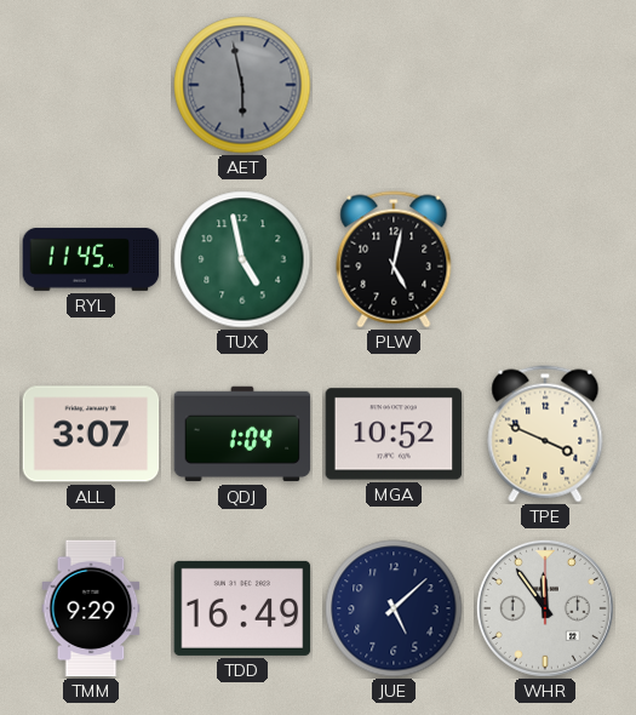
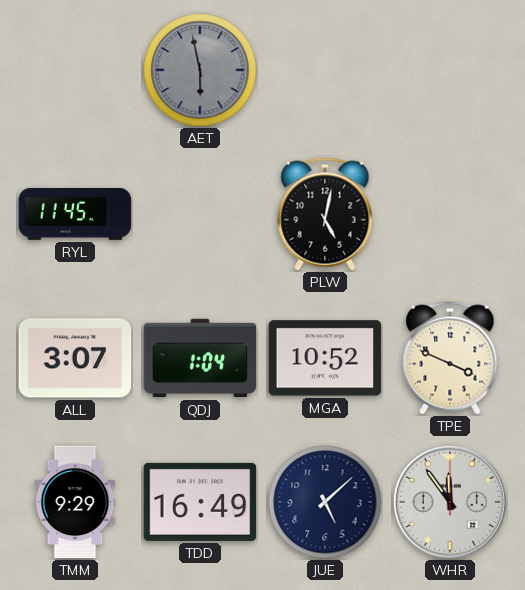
TUX: 4:58 -> none
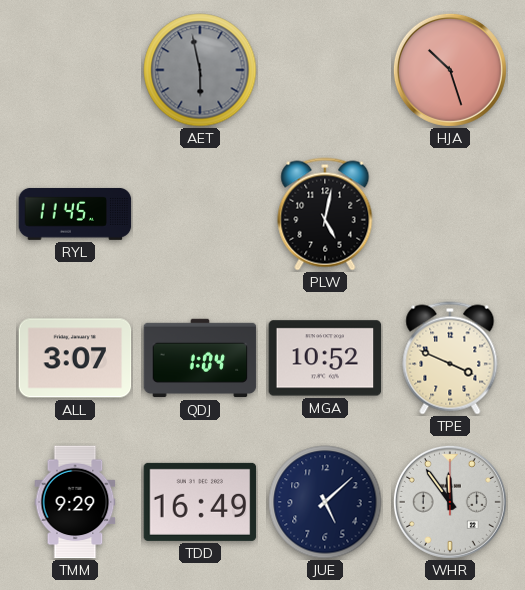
HJA: none -> 10:27
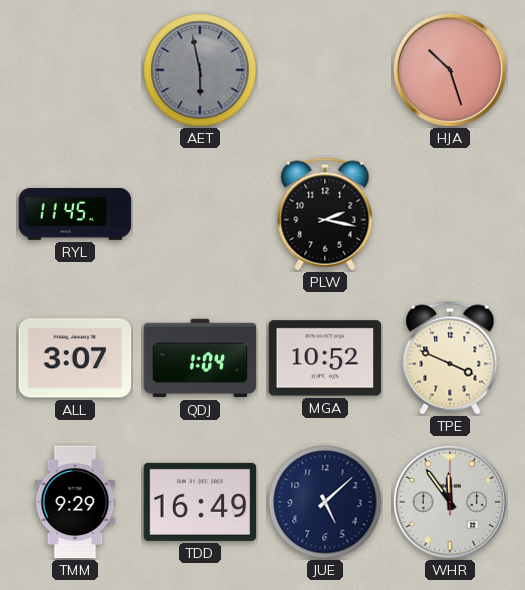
PLW: 5:02 -> 2:17
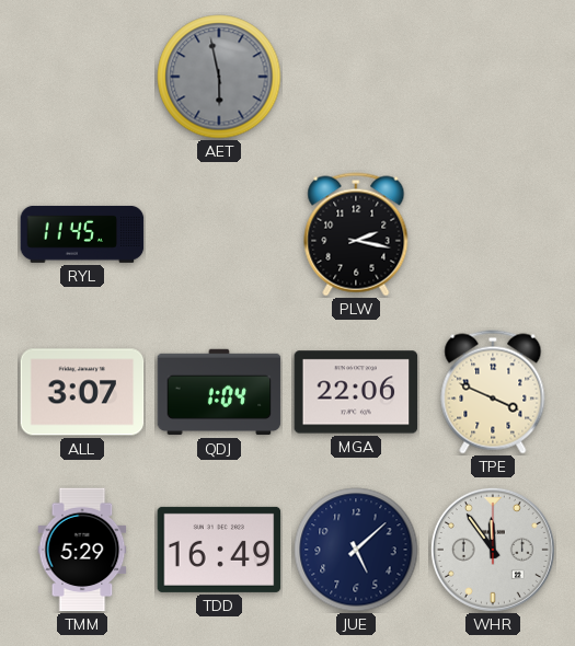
HJA: 10:27 -> none
MGA: 10:52 -> 22:06
TMM: 9:29 -> 5:29
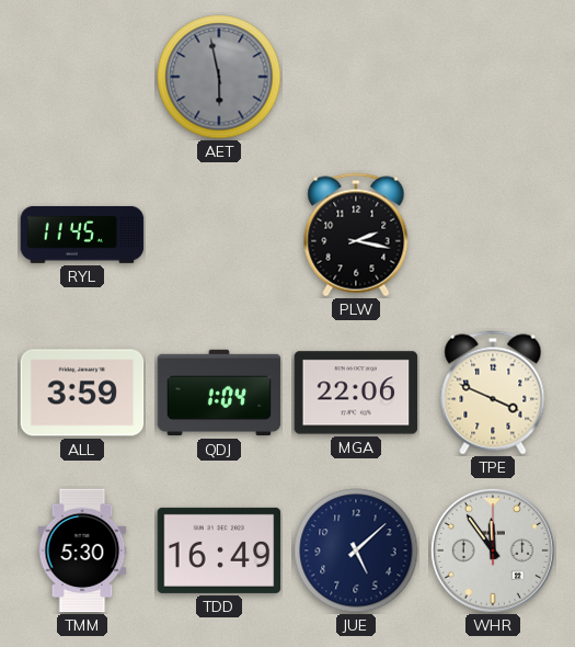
ALL: 3:07 -> 3:59
TMM: 5:29 -> 5:30
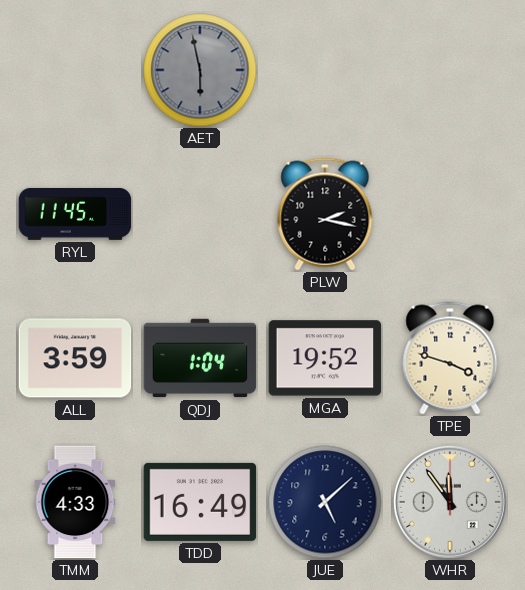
MGA: 22:06 -> 19:52
TPE: 3:49 -> 3:48
TMM: 5:30 -> 4:33
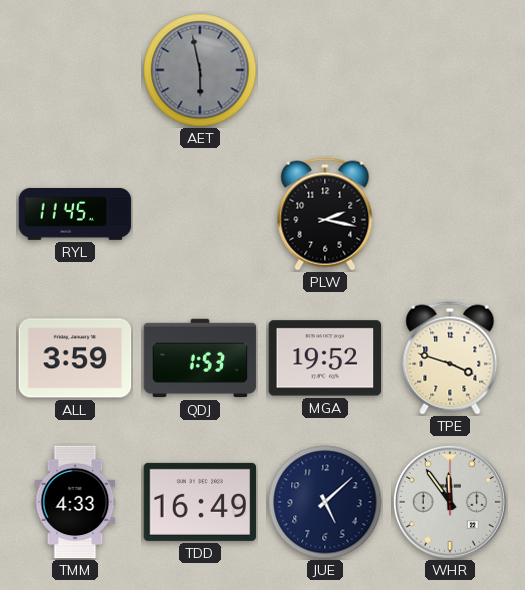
QDJ: 1:04 -> 1:53
